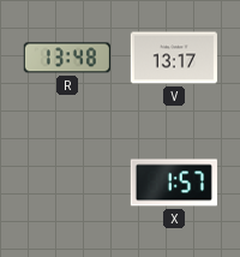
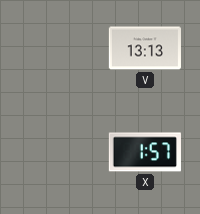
R: 13:48 -> none
V: 13:17 -> 13:13
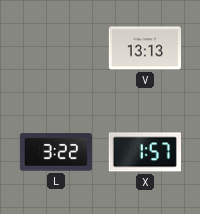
L: none -> 3:22
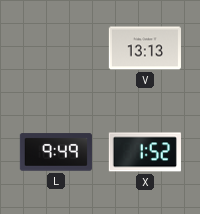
L: 3:22 -> 9:49
X: 1:57 -> 1:52
